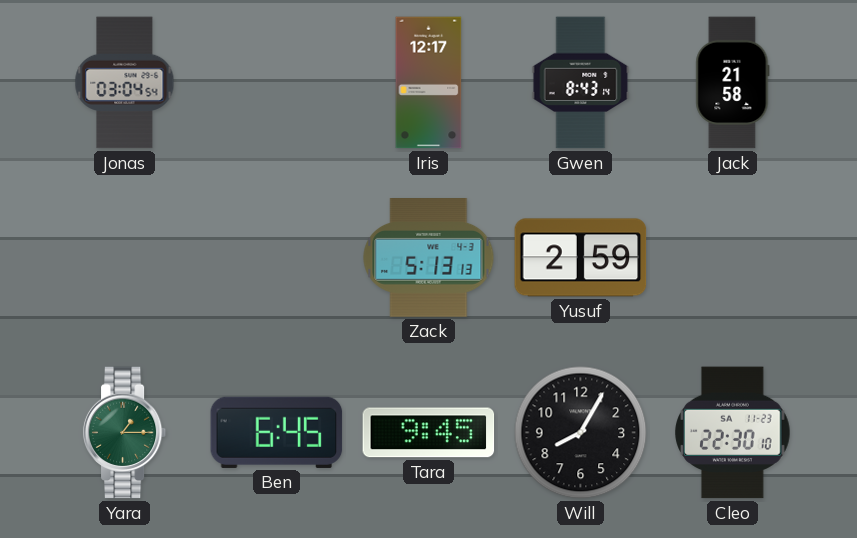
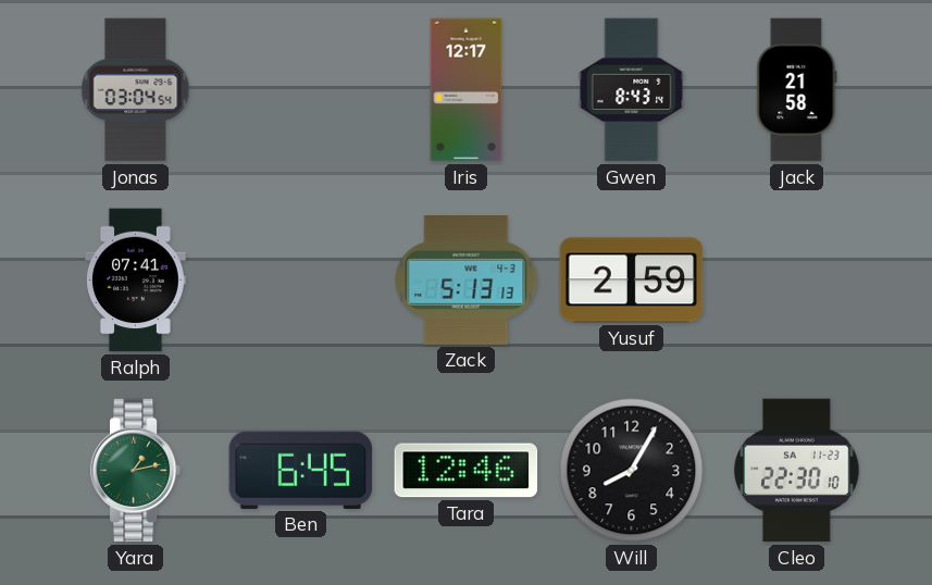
Ralph: none -> 07:41
Yara: 1:15 -> 1:13
Tara: 9:45 -> 12:46
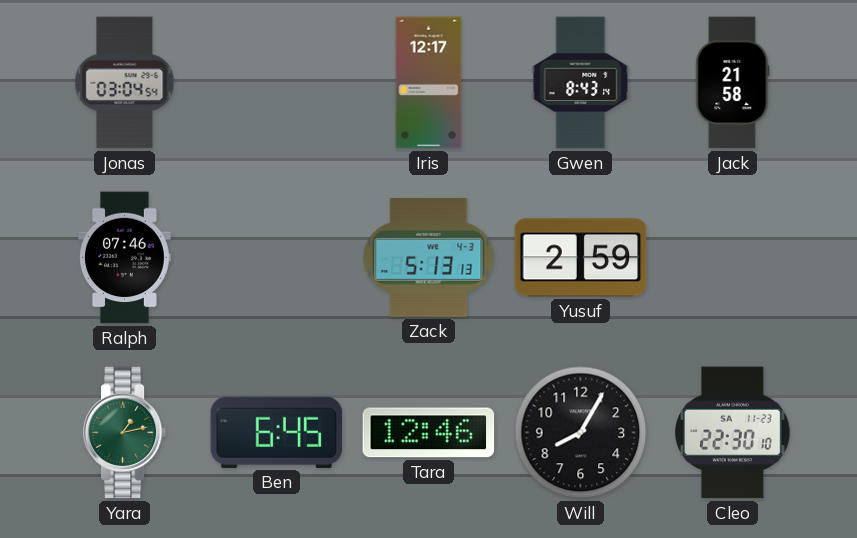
Ralph: 07:41 -> 07:46
